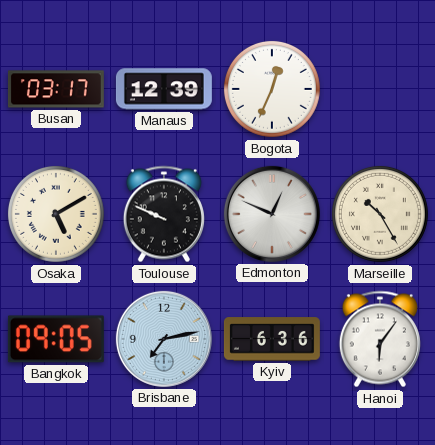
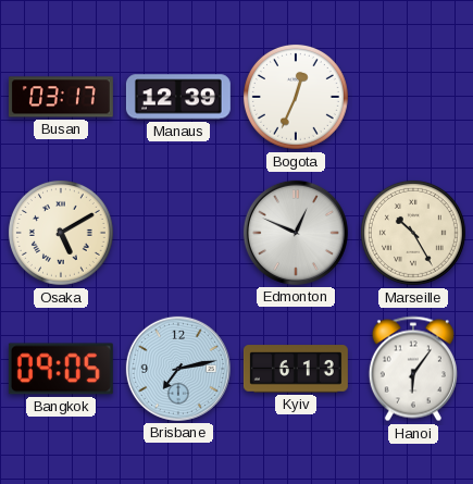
Toulouse: 9:49 -> none
Kyiv: 6:36 -> 6:13
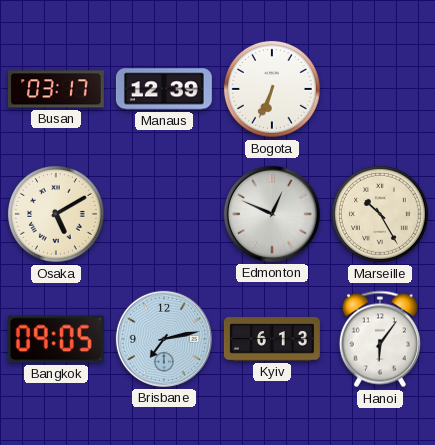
Bogota: 12:34 -> 6:34
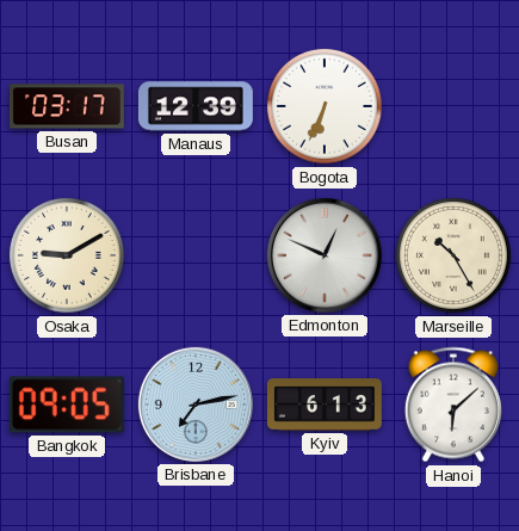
Osaka: 5:10 -> 9:10
Hanoi: 6:06 -> 6:08
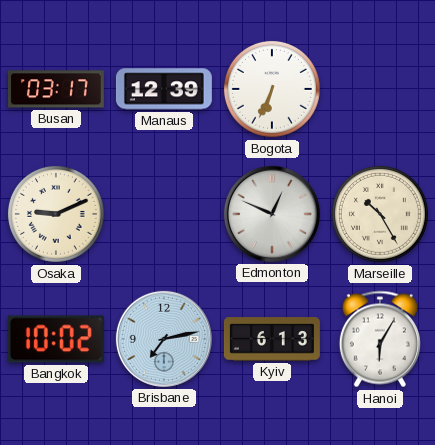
Osaka: 9:10 -> 9:11
Bangkok: 09:05 -> 10:02
Hanoi: 6:08 -> 6:05
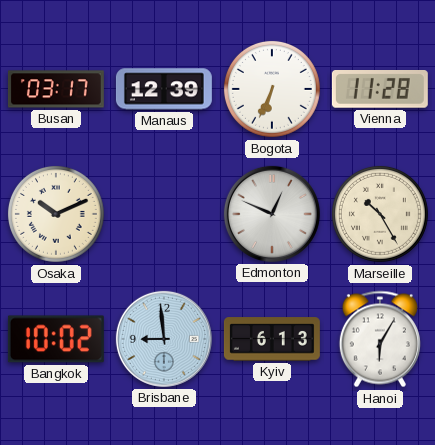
Vienna: none -> 11:28
Osaka: 9:11 -> 10:11
Brisbane: 7:13 -> 8:59
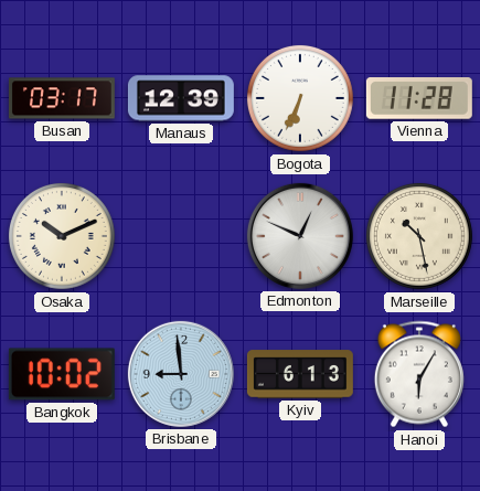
Marseille: 10:25 -> 10:28
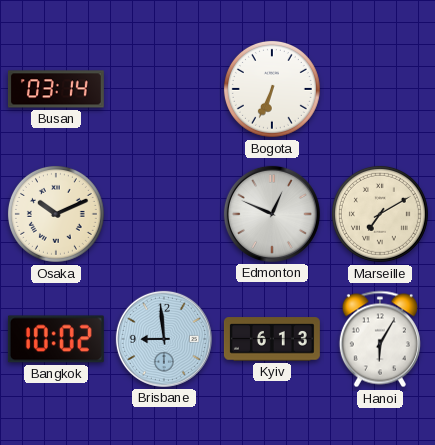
Busan: 03:17 -> 03:14
Manaus: 12:39 -> none
Vienna: 11:28 -> none
Marseille: 10:28 -> 7:10
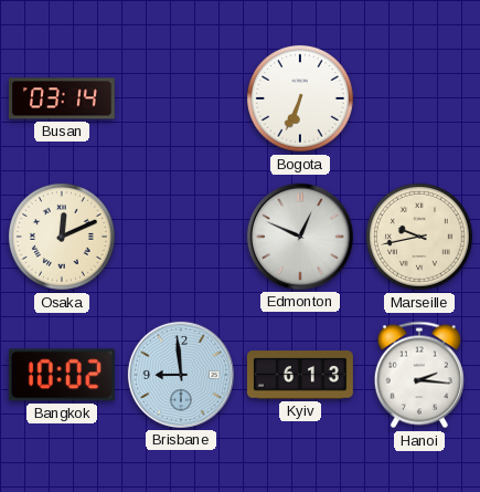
Osaka: 10:11 -> 12:11
Marseille: 7:10 -> 9:43
Hanoi: 6:05 -> 2:16
